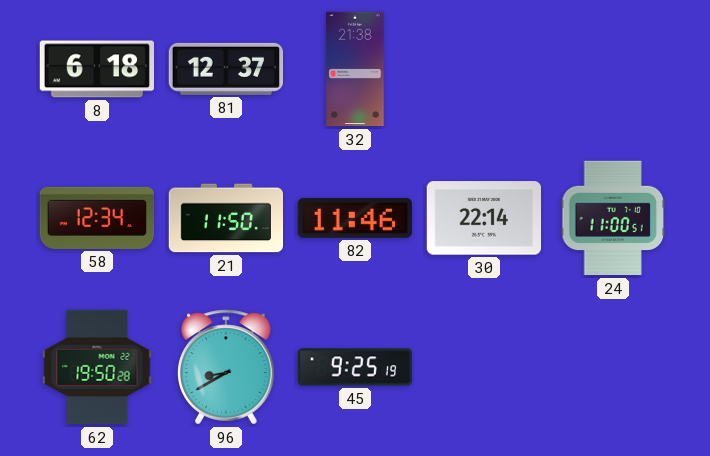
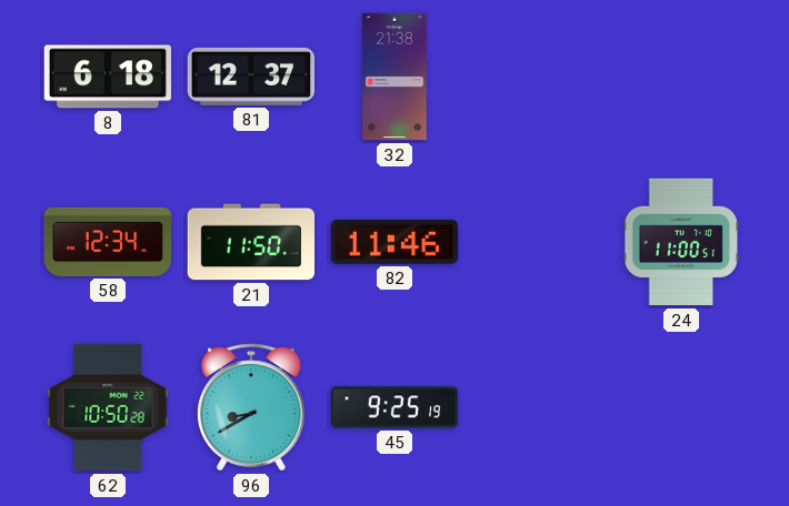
30: 22:14 -> none
62: 19:50 -> 10:50
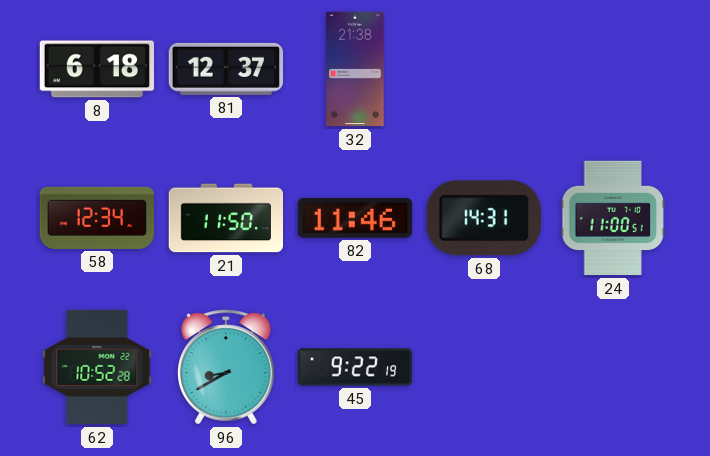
68: none -> 14:31
62: 10:50 -> 10:52
45: 9:25 -> 9:22
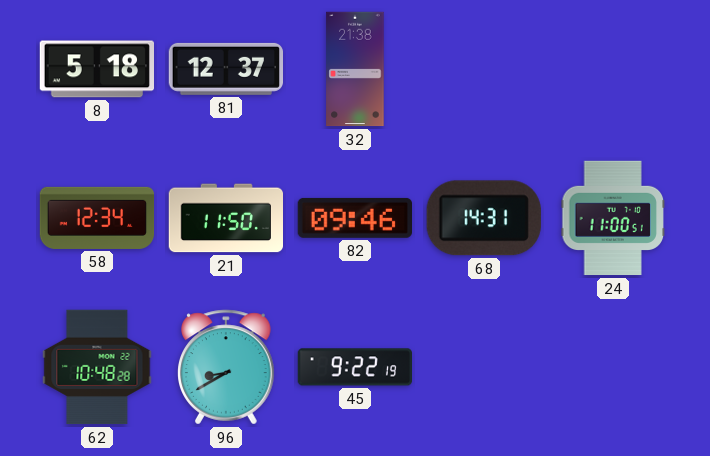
8: 6:18 -> 5:18
82: 11:46 -> 09:46
62: 10:52 -> 10:48
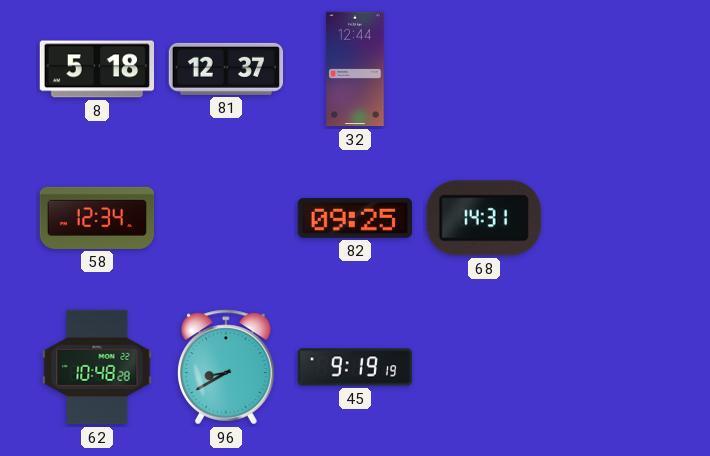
32: 21:38 -> 12:44
21: 11:50 -> none
82: 09:46 -> 09:25
24: 11:00 -> none
45: 9:22 -> 9:19
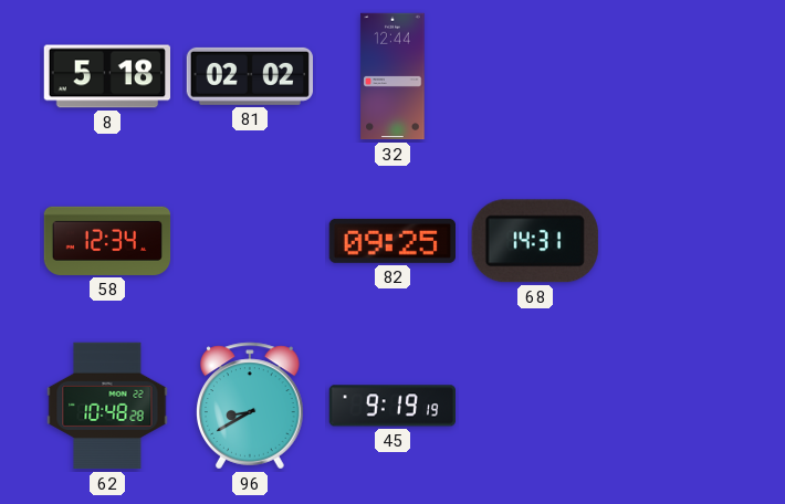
81: 12:37 -> 02:02
